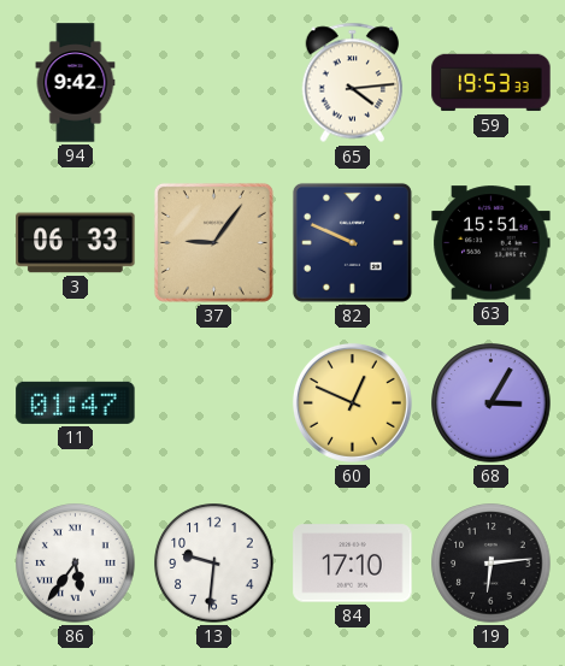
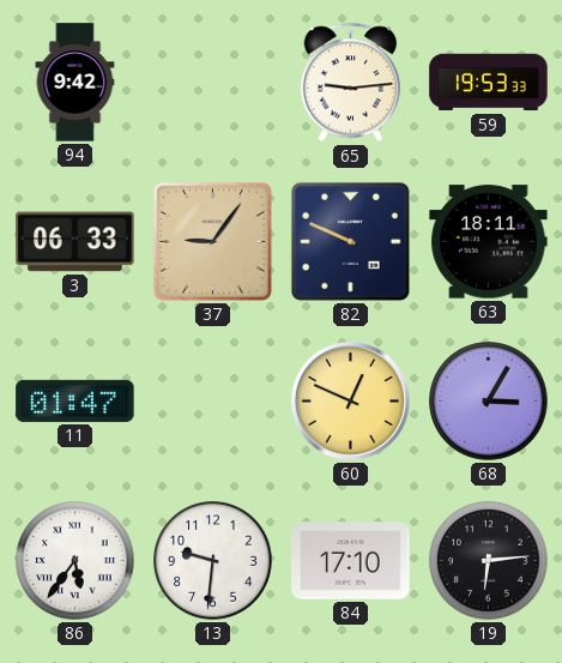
65: 4:14 -> 9:14
63: 15:51 -> 18:11
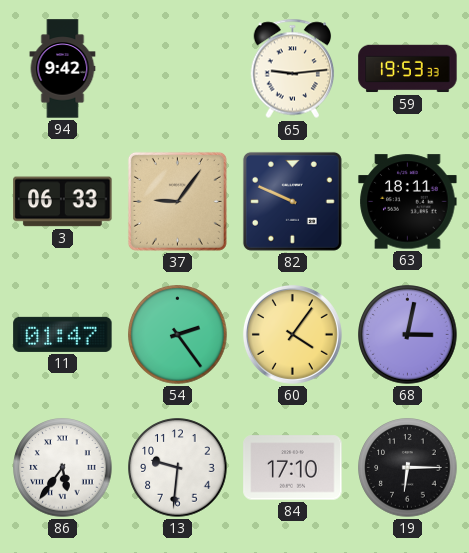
54: none -> 2:24
60: 12:49 -> 4:06
68: 3:05 -> 3:02
19: 6:14 -> 6:15
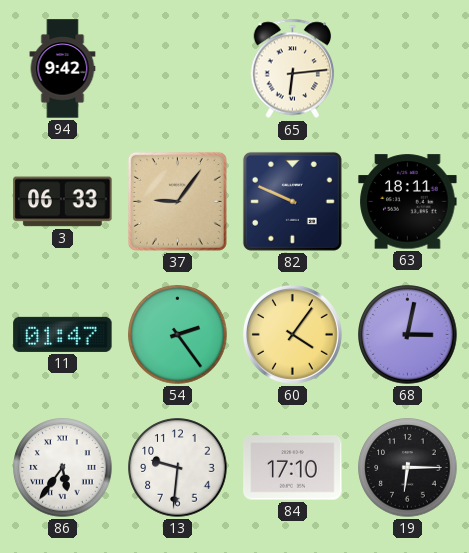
65: 9:14 -> 6:14
59: 19:53 -> none
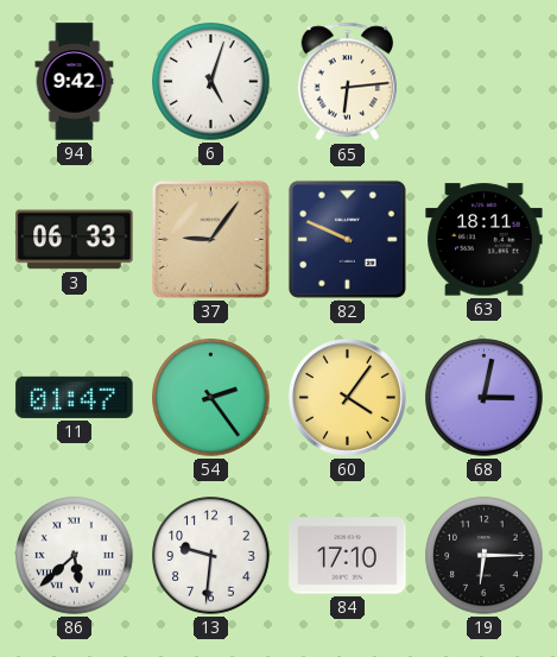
6: none -> 5:03
86: 5:36 -> 5:38
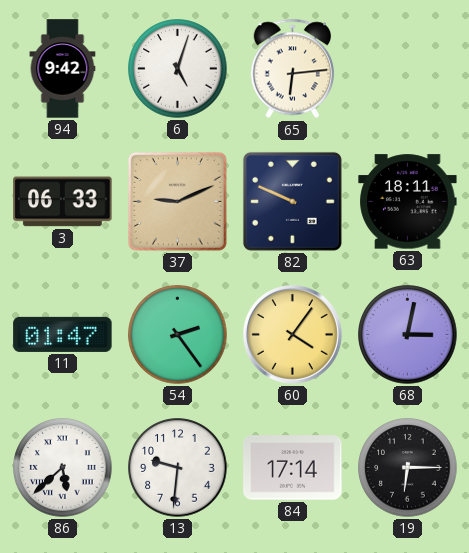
37: 9:06 -> 9:11
84: 17:10 -> 17:14
